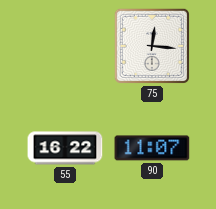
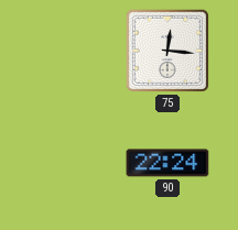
55: 16:22 -> none
90: 11:07 -> 22:24
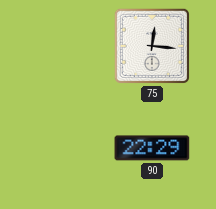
90: 22:24 -> 22:29
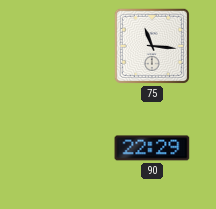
75: 12:16 -> 11:16
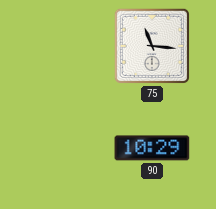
90: 22:29 -> 10:29
